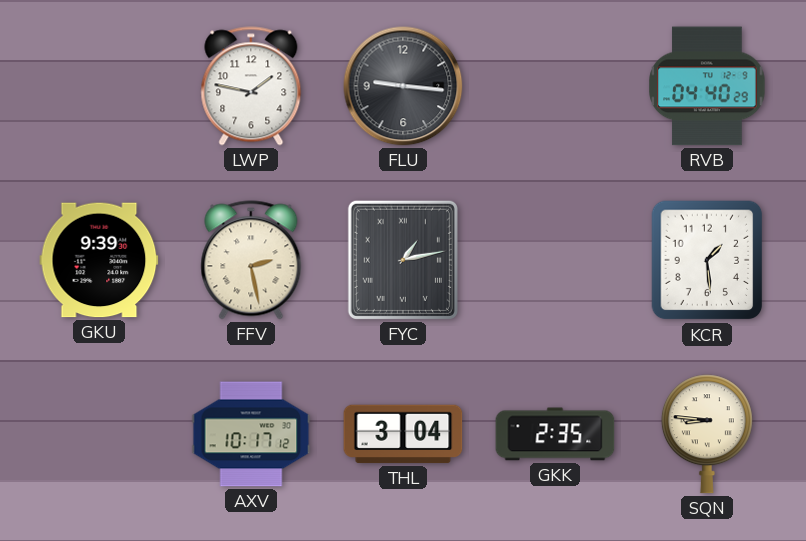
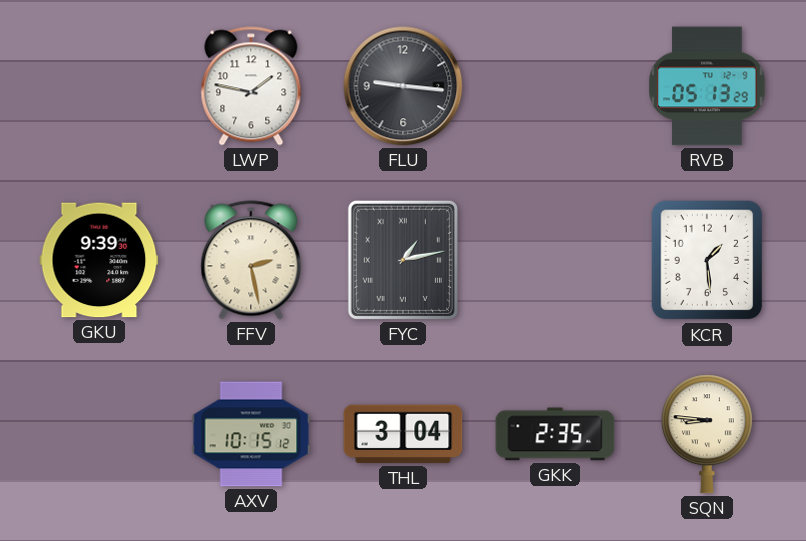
RVB: 04:40 -> 05:13
AXV: 10:17 -> 10:15
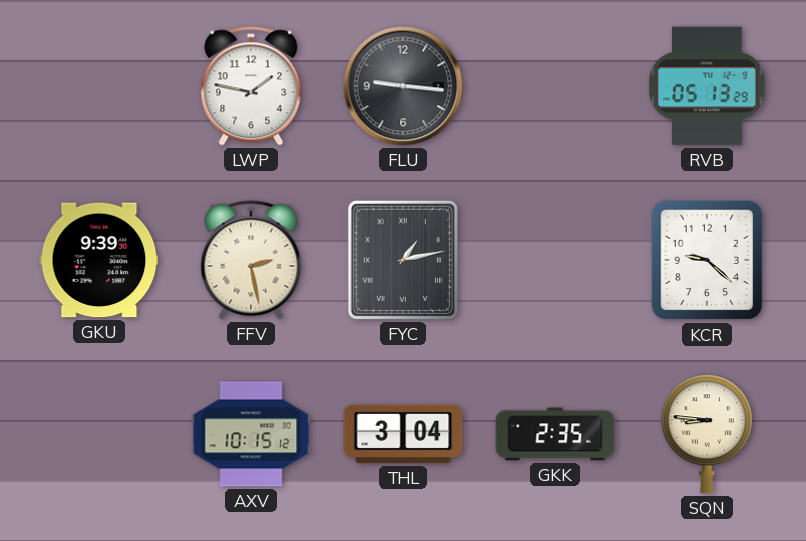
KCR: 1:29 -> 9:22
